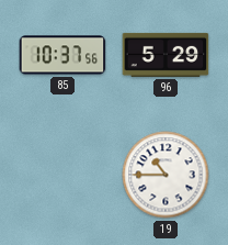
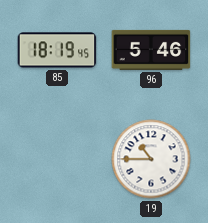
85: 10:37 -> 18:19
96: 5:29 -> 5:46
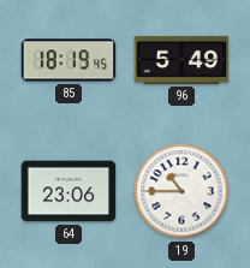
96: 5:46 -> 5:49
64: none -> 23:06
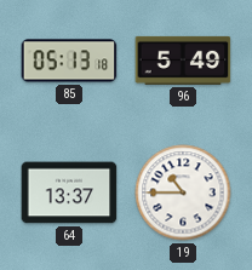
85: 18:19 -> 05:13
64: 23:06 -> 13:37
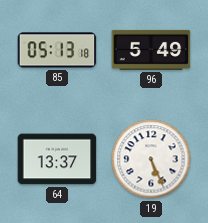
19: 10:45 -> 5:26
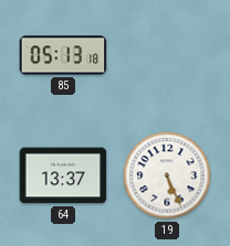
96: 5:49 -> none
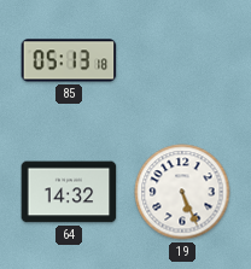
64: 13:37 -> 14:32
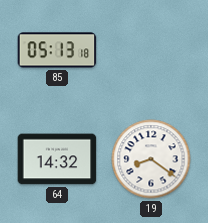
19: 5:26 -> 8:21
